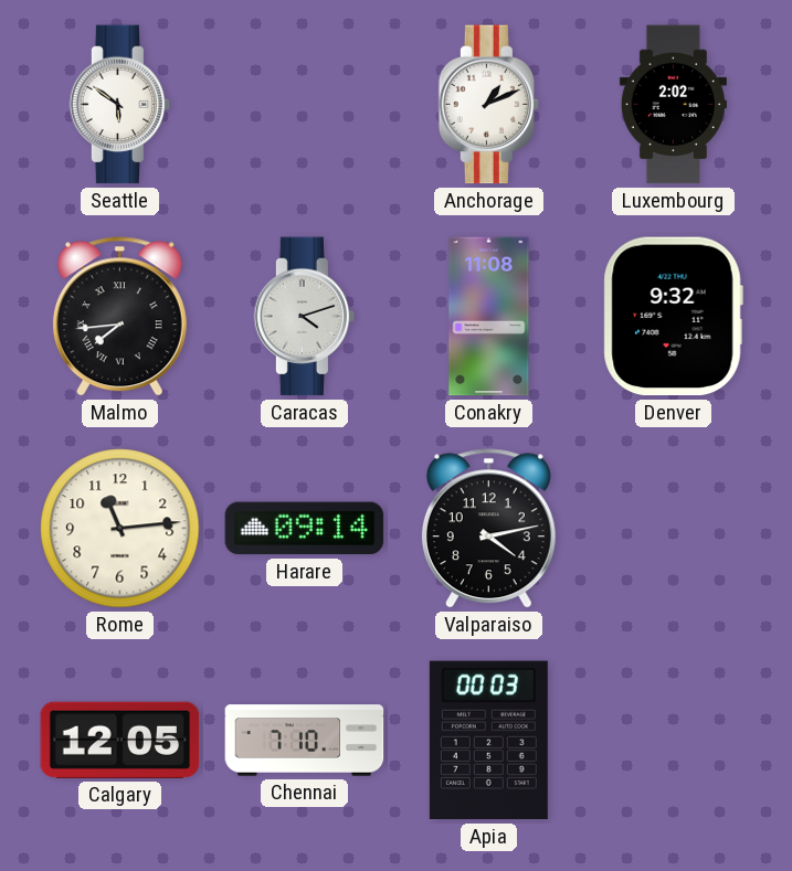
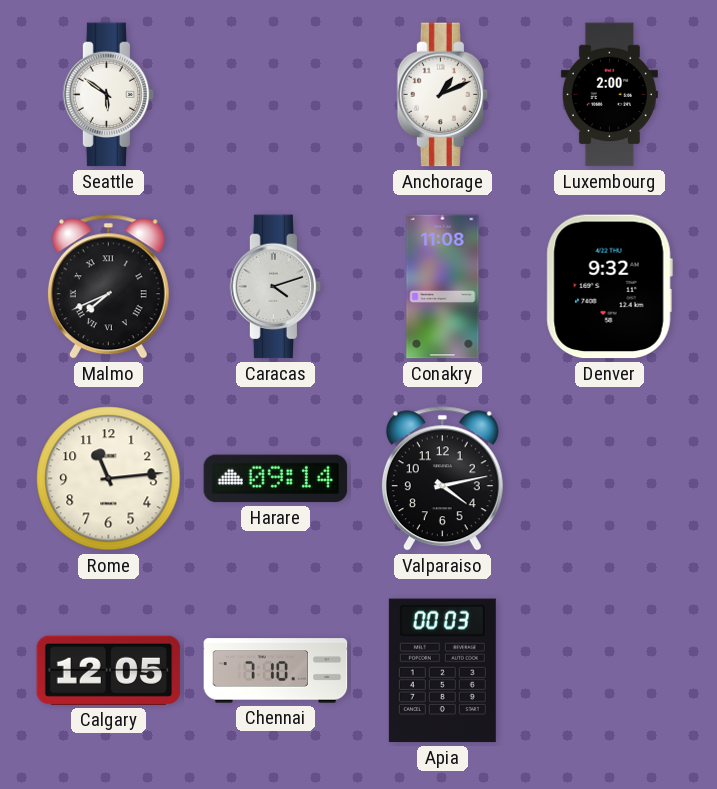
Luxembourg: 2:02 -> 2:00
Malmo: 7:44 -> 7:41
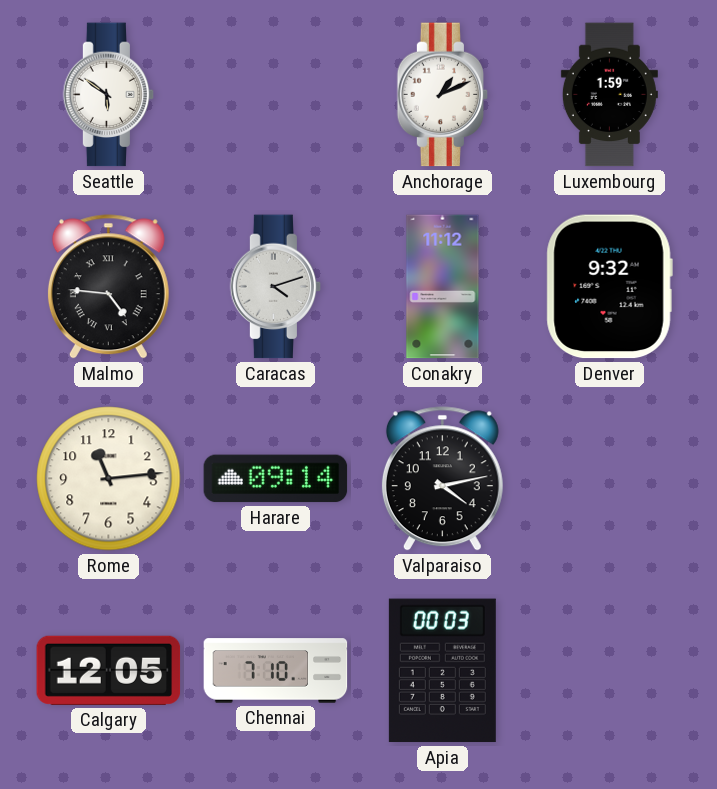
Luxembourg: 2:00 -> 1:59
Malmo: 7:41 -> 4:46
Conakry: 11:08 -> 11:12
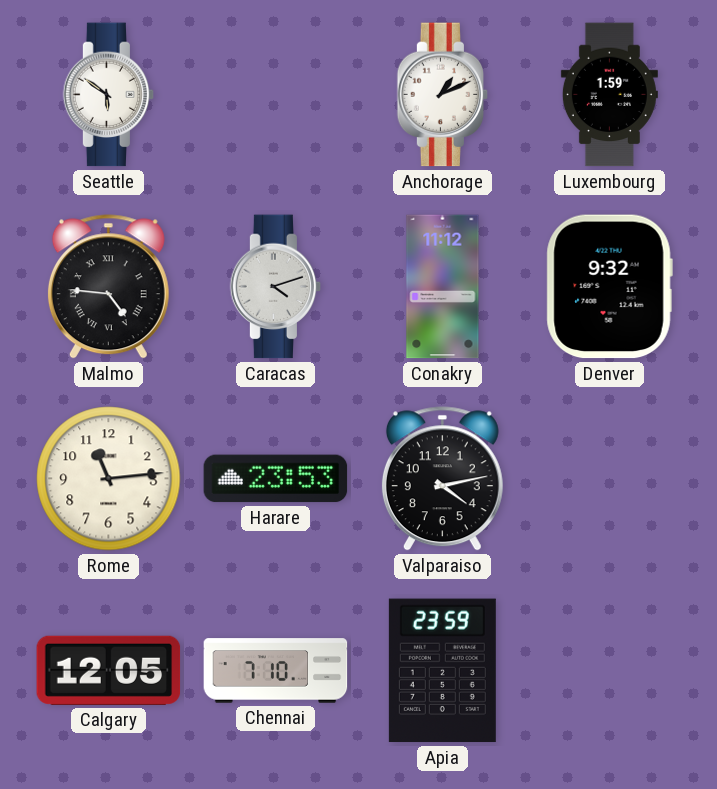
Harare: 09:14 -> 23:53
Apia: 00:03 -> 23:59
